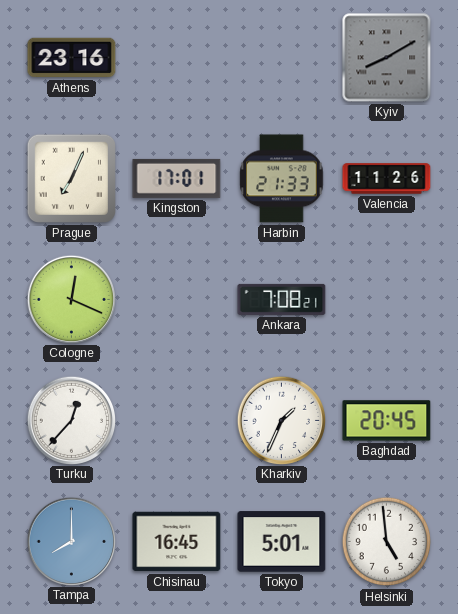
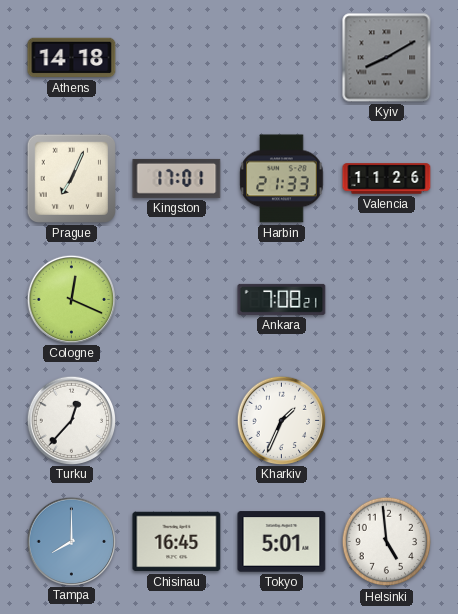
Athens: 23:16 -> 14:18
Baghdad: 20:45 -> none
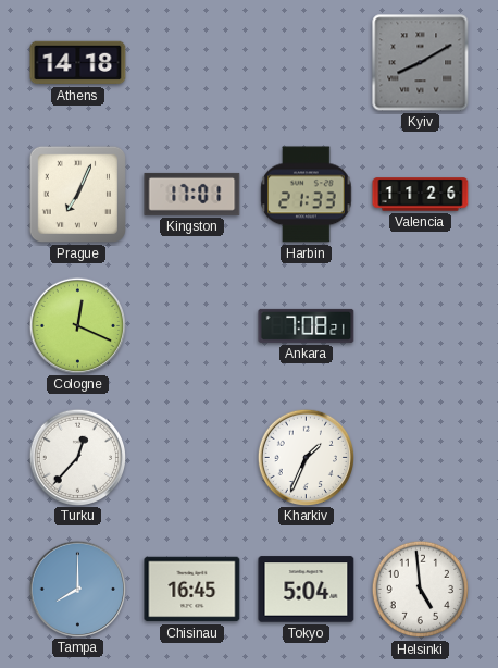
Tokyo: 5:01 -> 5:04
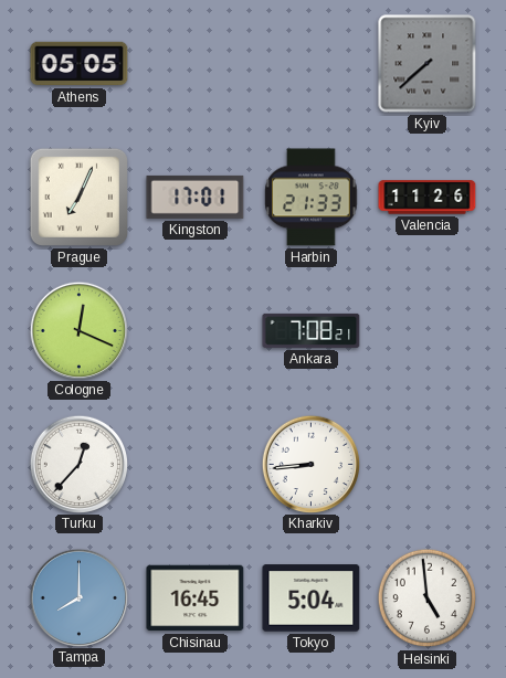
Athens: 14:18 -> 05:05
Kyiv: 8:10 -> 7:38
Kharkiv: 1:34 -> 8:44
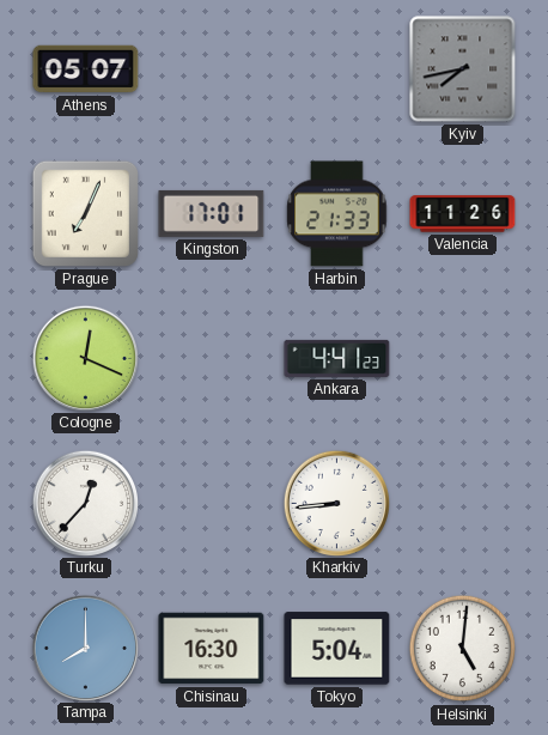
Athens: 05:05 -> 05:07
Kyiv: 7:38 -> 7:43
Ankara: 7:08 -> 4:41
Chisinau: 16:45 -> 16:30
Helsinki: 4:59 -> 5:01
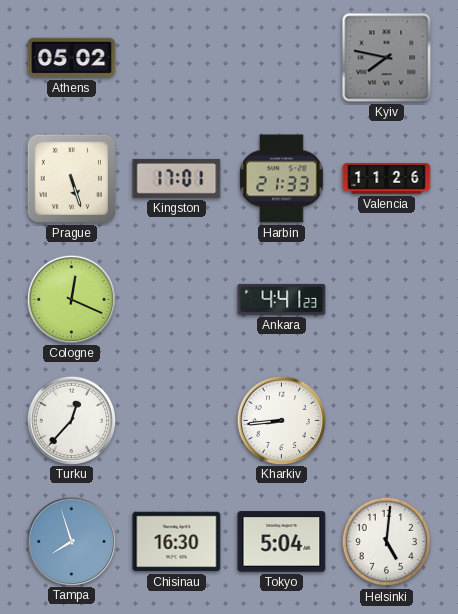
Athens: 05:07 -> 05:02
Kyiv: 7:43 -> 7:47
Prague: 7:04 -> 5:27
Tampa: 8:00 -> 7:57
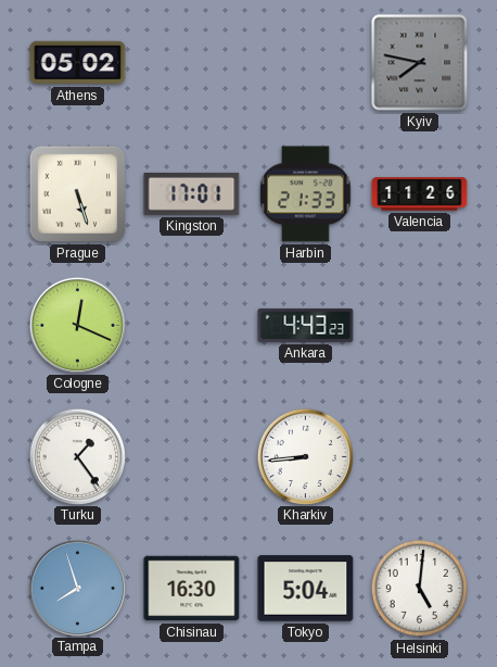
Ankara: 4:41 -> 4:43
Turku: 12:37 -> 1:24
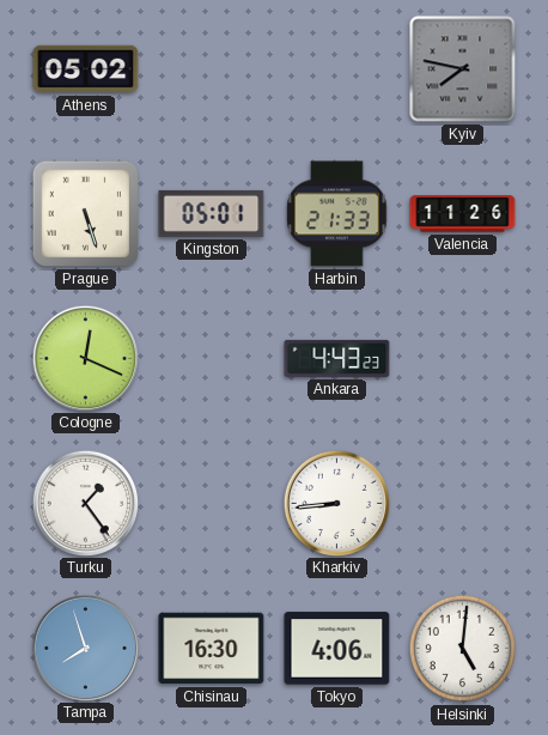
Kingston: 17:01 -> 05:01
Tokyo: 5:04 -> 4:06
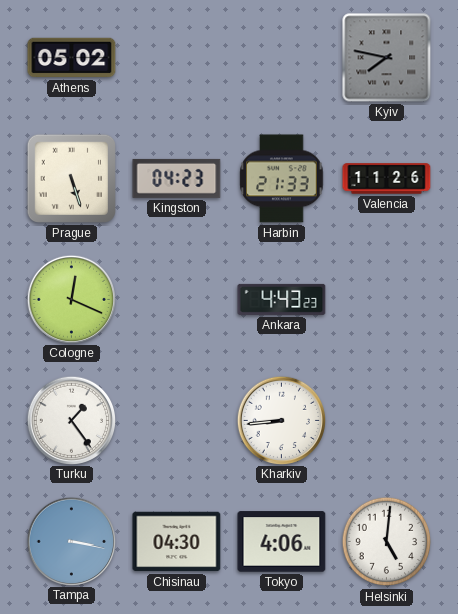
Kingston: 05:01 -> 04:23
Tampa: 7:57 -> 3:17
Chisinau: 16:30 -> 04:30
